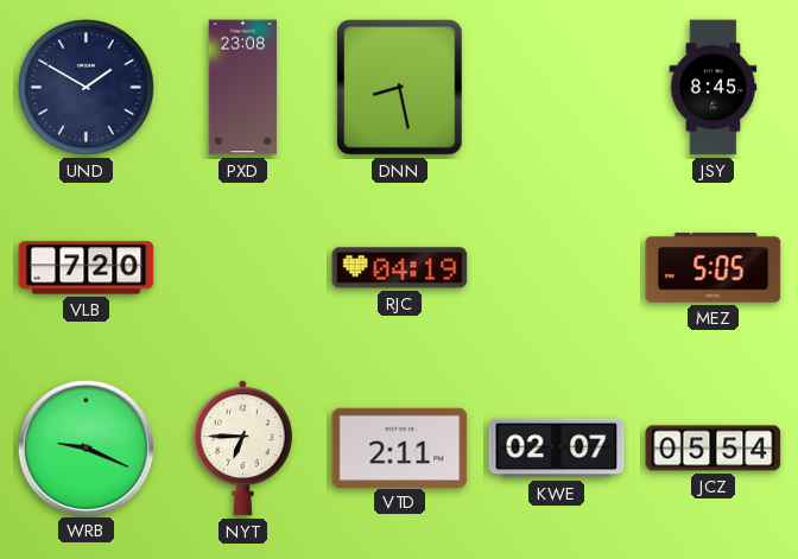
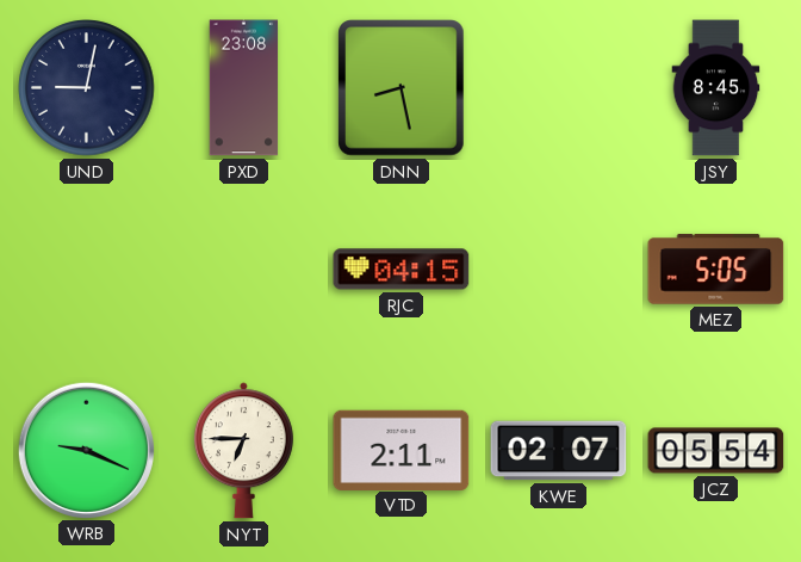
UND: 1:50 -> 9:02
VLB: 7:20 -> none
RJC: 04:19 -> 04:15
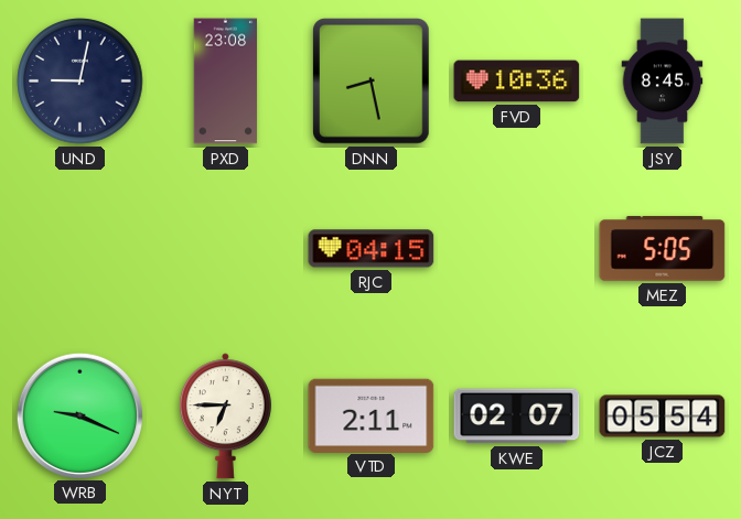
FVD: none -> 10:36
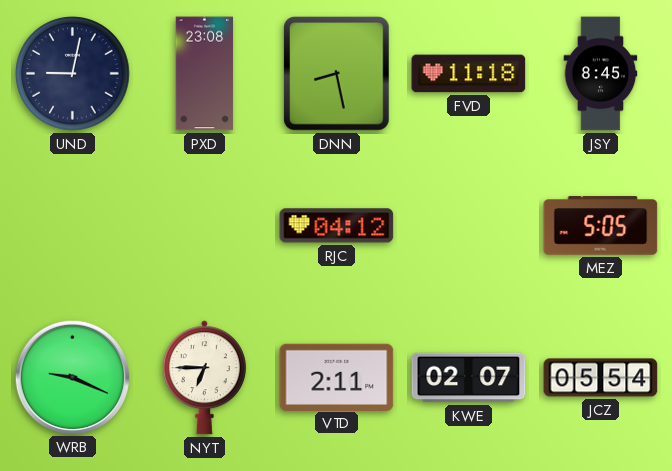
FVD: 10:36 -> 11:18
RJC: 04:15 -> 04:12
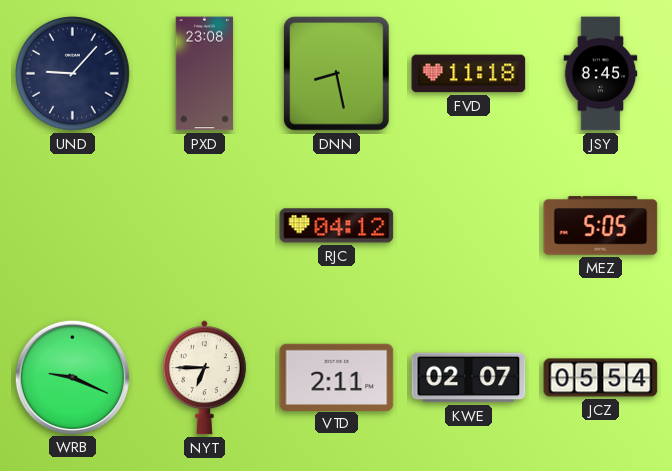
UND: 9:02 -> 9:07
